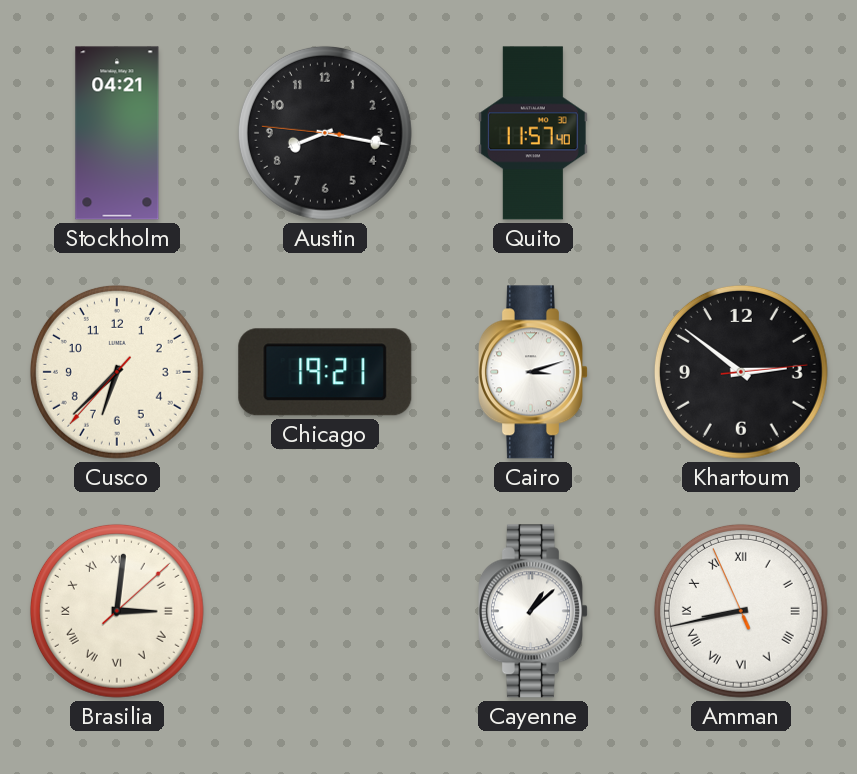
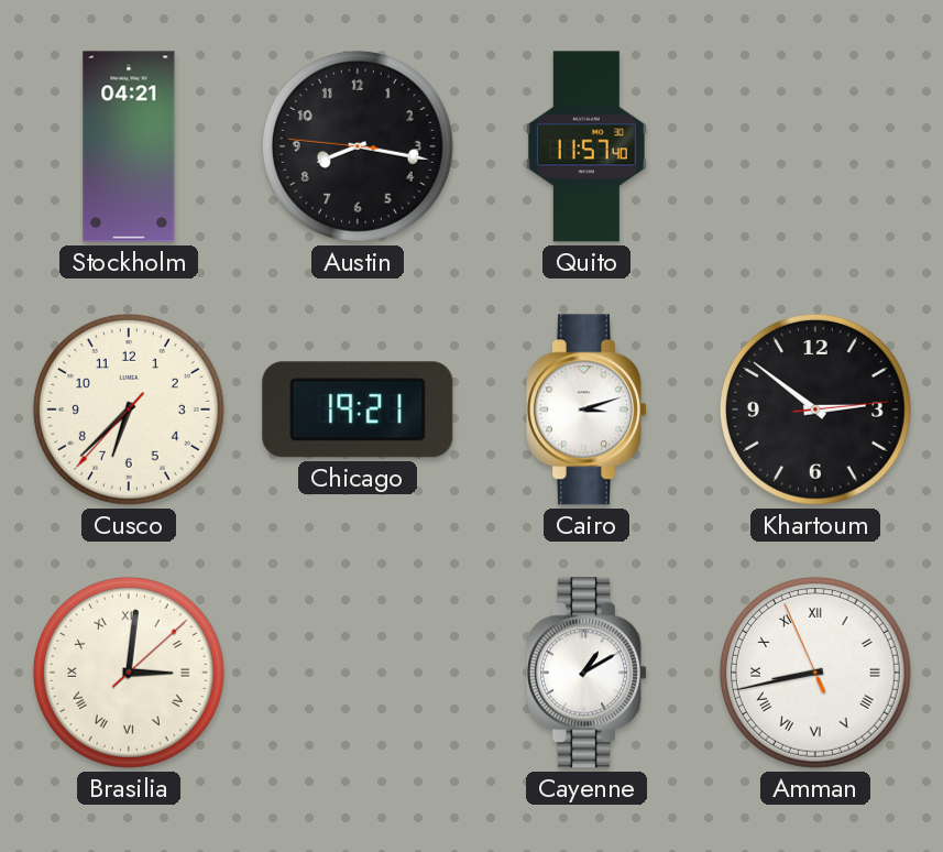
Cayenne: 1:08 -> 1:10
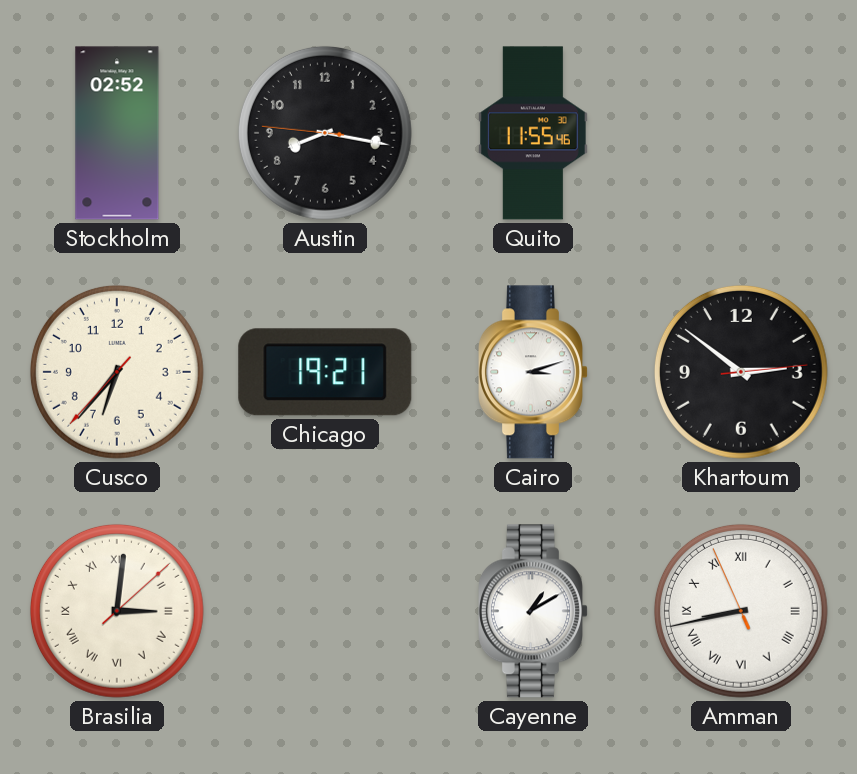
Stockholm: 04:21 -> 02:52
Quito: 11:57 -> 11:55
Cusco: 6:37 -> 6:36
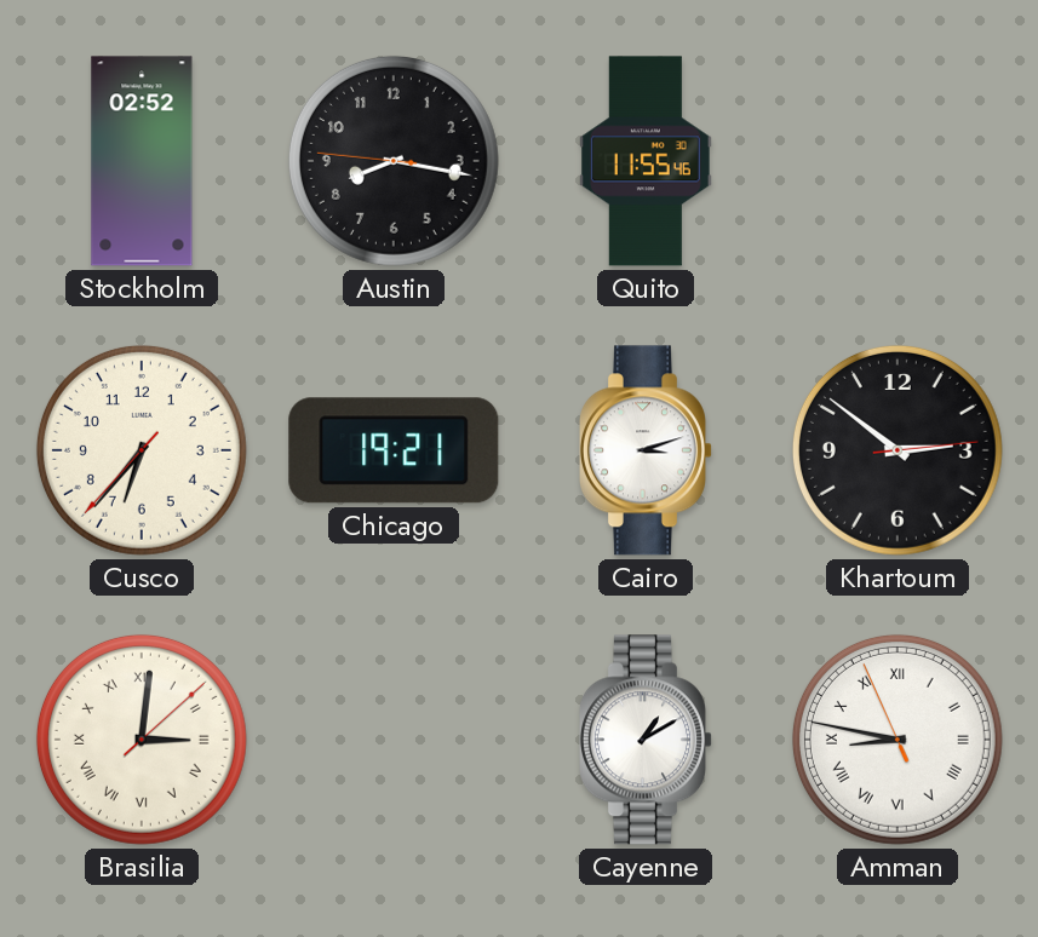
Amman: 8:42 -> 8:46
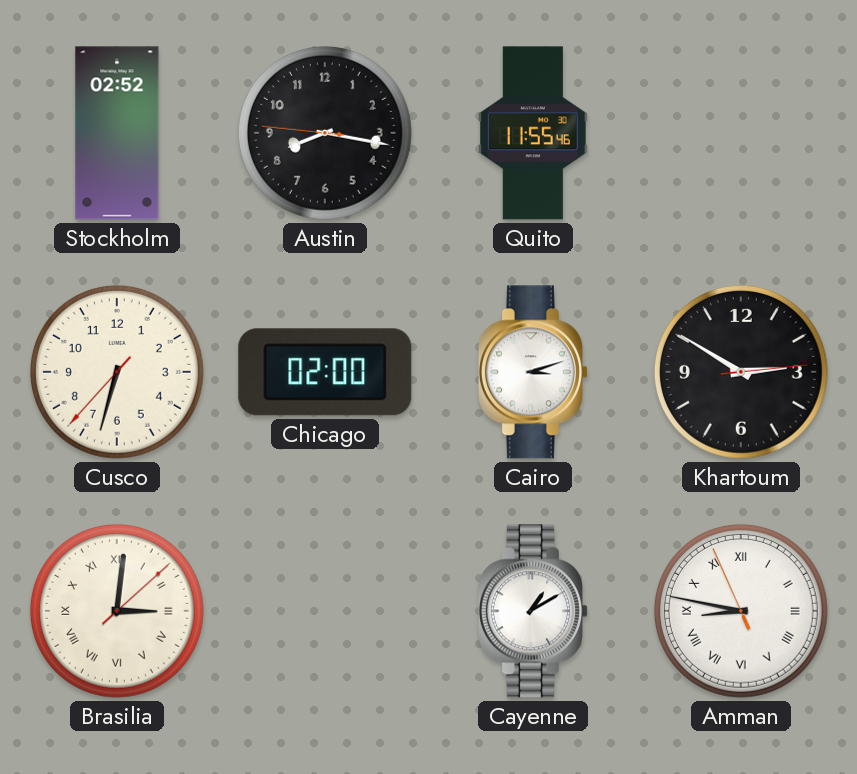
Cusco: 6:36 -> 6:32
Chicago: 19:21 -> 02:00
Khartoum: 2:51 -> 2:50
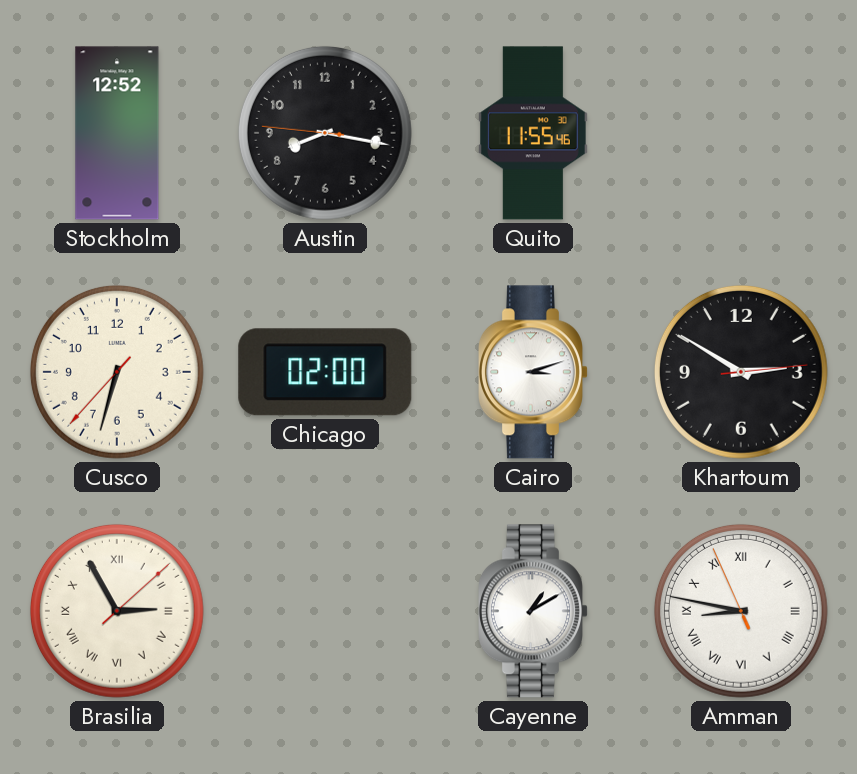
Stockholm: 02:52 -> 12:52
Brasilia: 3:01 -> 2:55
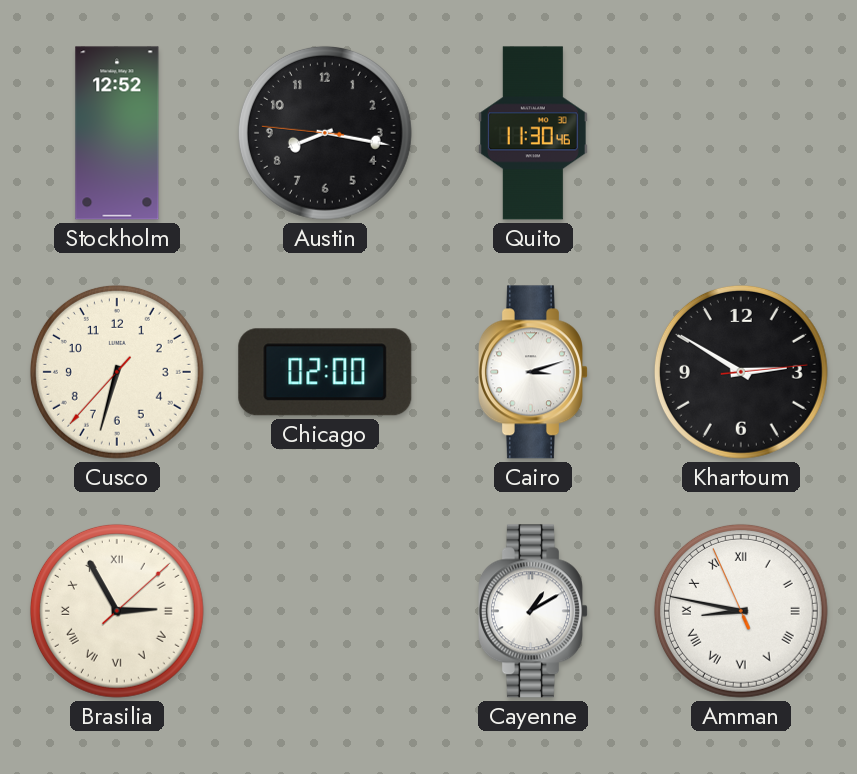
Quito: 11:55 -> 11:30
